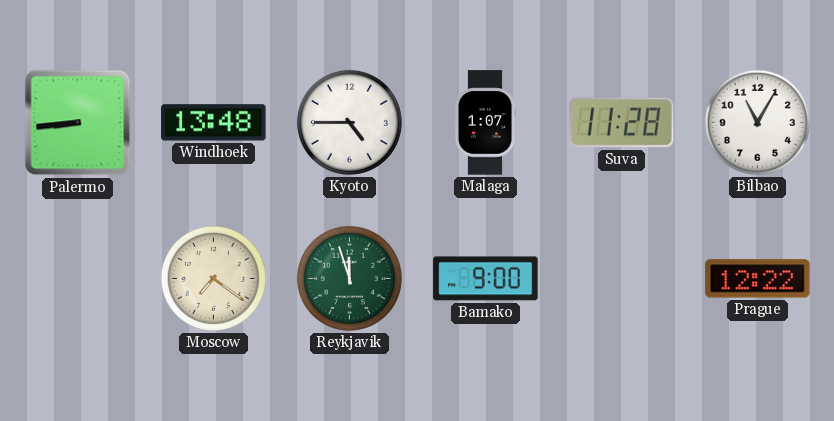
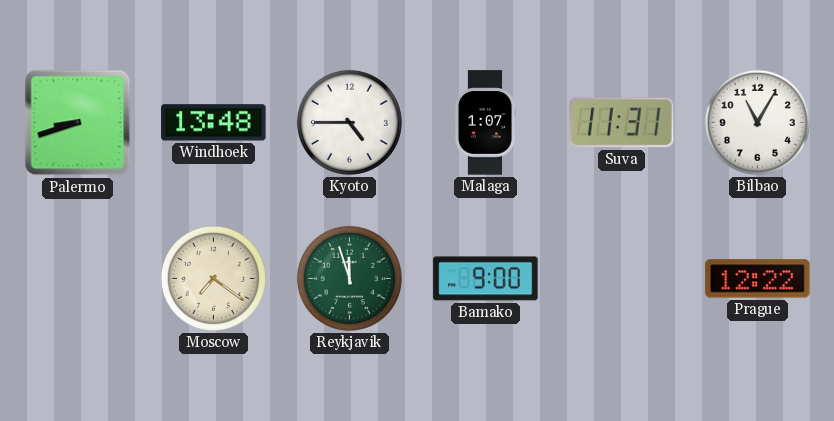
Palermo: 8:44 -> 8:42
Suva: 11:28 -> 11:31
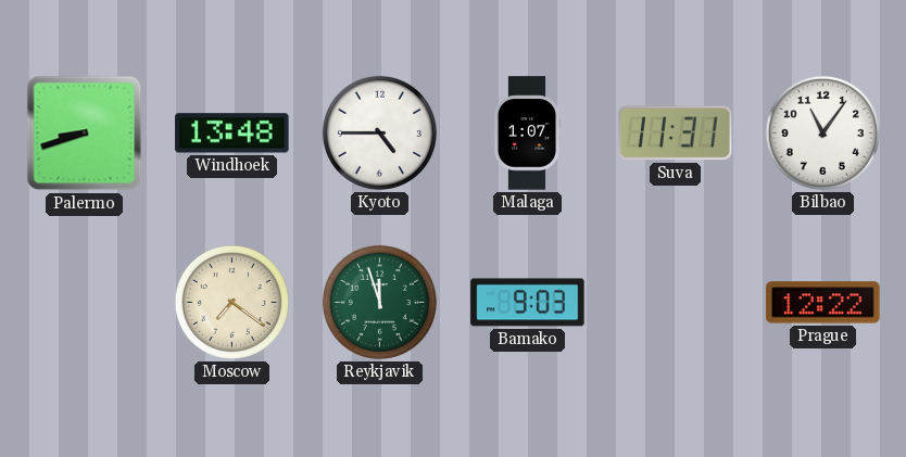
Bilbao: 11:05 -> 11:06
Bamako: 9:00 -> 9:03
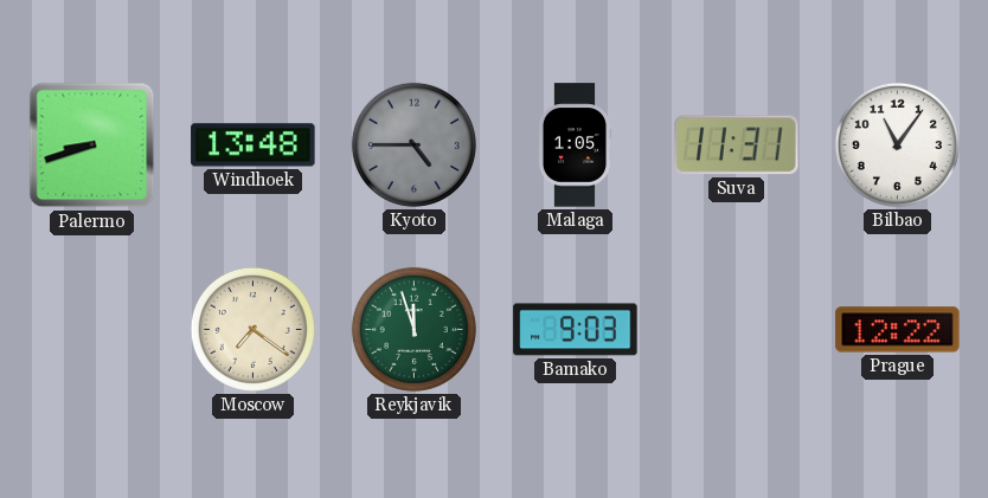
Kyoto dial: white -> grey
Malaga: 1:07 -> 1:05
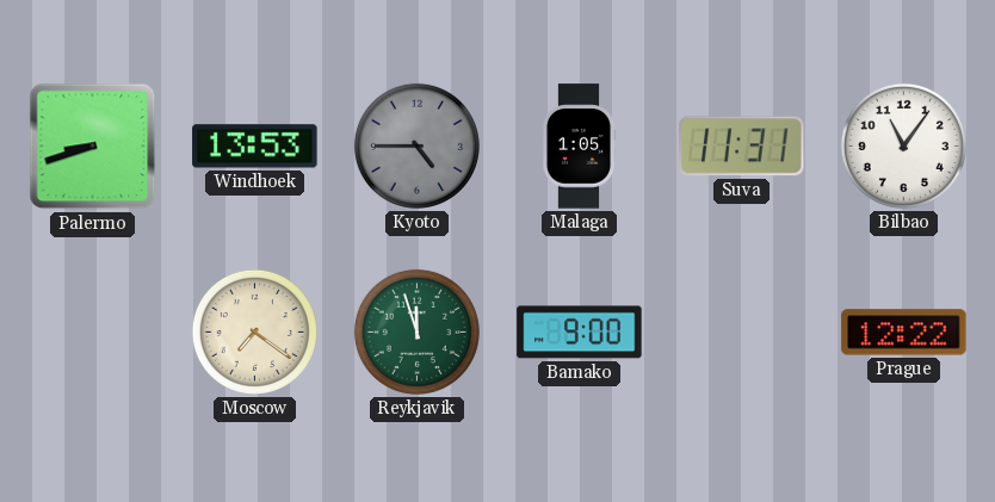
Windhoek: 13:48 -> 13:53
Bamako: 9:03 -> 9:00
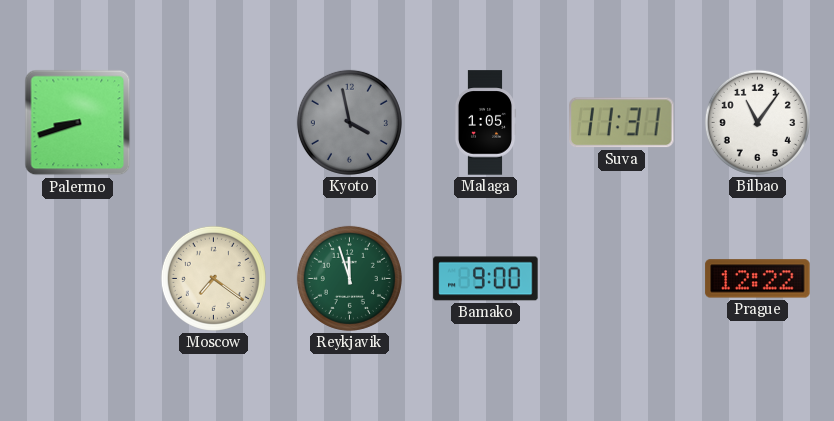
Windhoek: 13:53 -> none
Kyoto: 4:45 -> 3:58
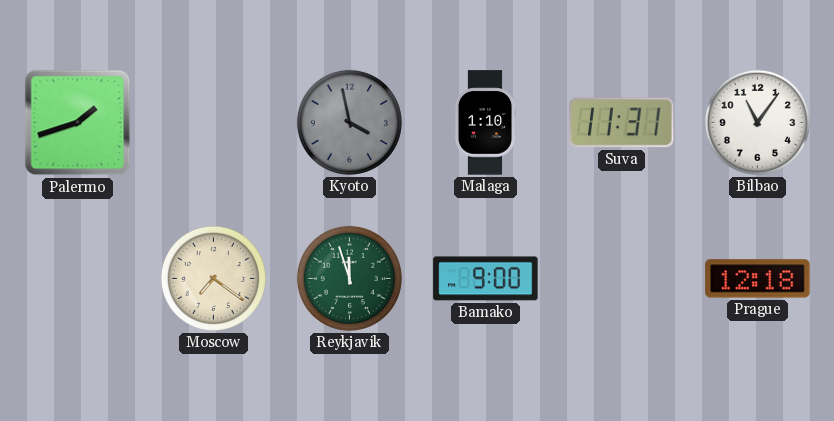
Palermo: 8:42 -> 1:42
Malaga: 1:05 -> 1:10
Prague: 12:22 -> 12:18
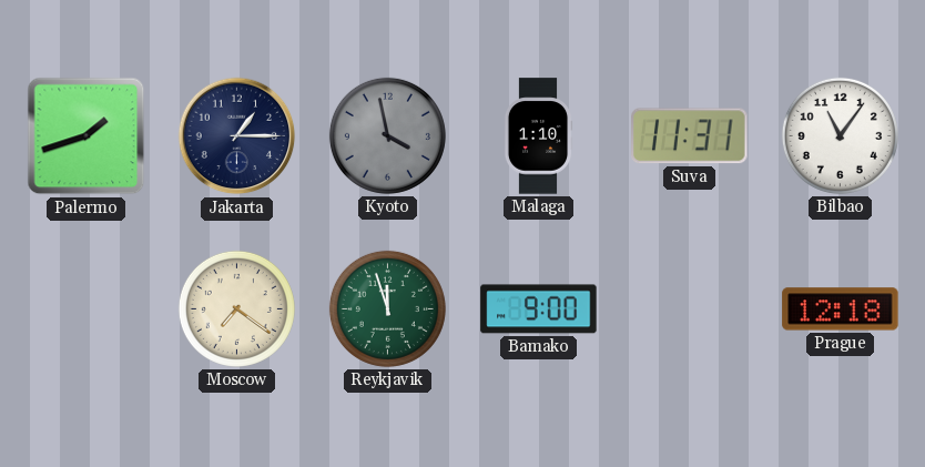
Jakarta: none -> 1:15
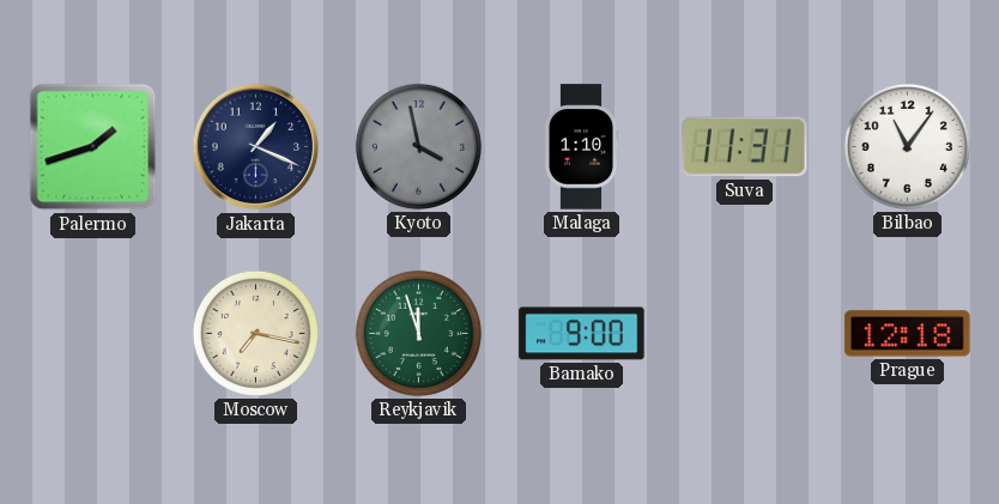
Jakarta: 1:15 -> 1:19
Moscow: 7:21 -> 7:17
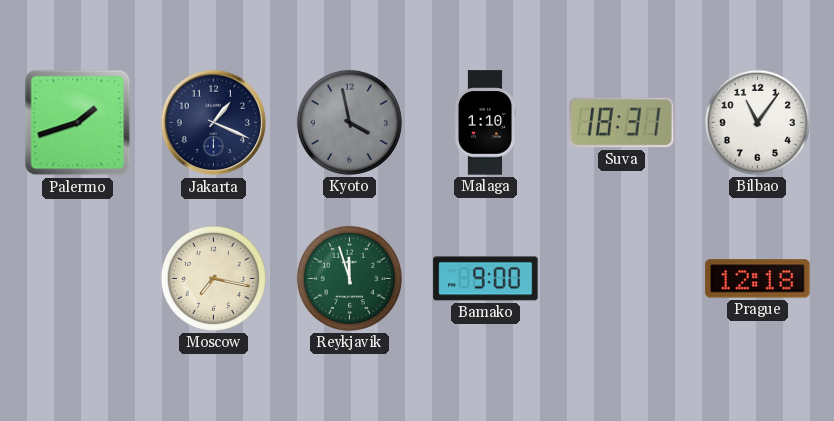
Suva: 11:31 -> 18:31
